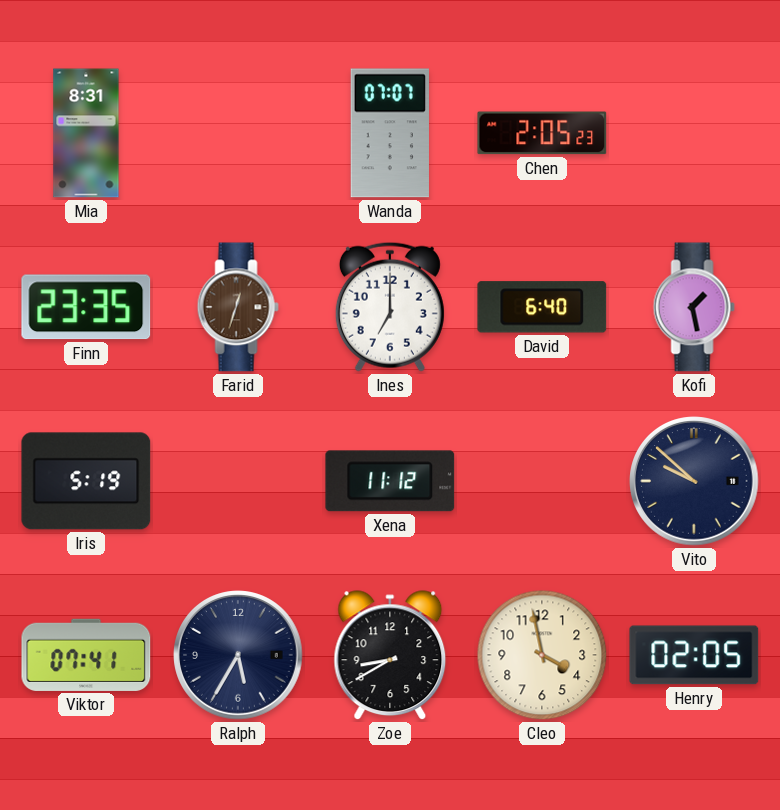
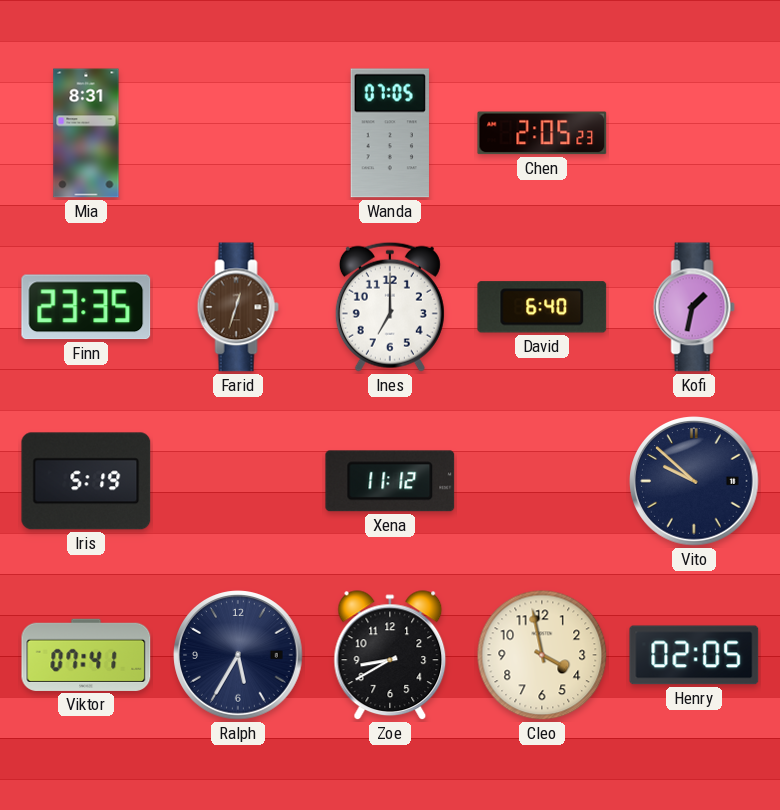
Wanda: 07:07 -> 07:05
Kofi: 1:28 -> 1:32
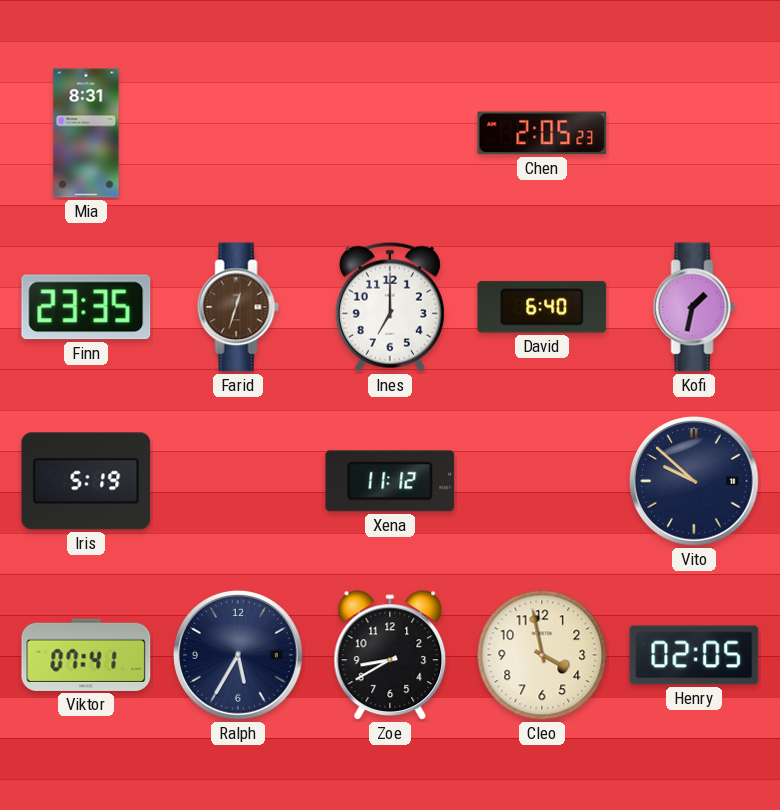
Wanda: 07:05 -> none
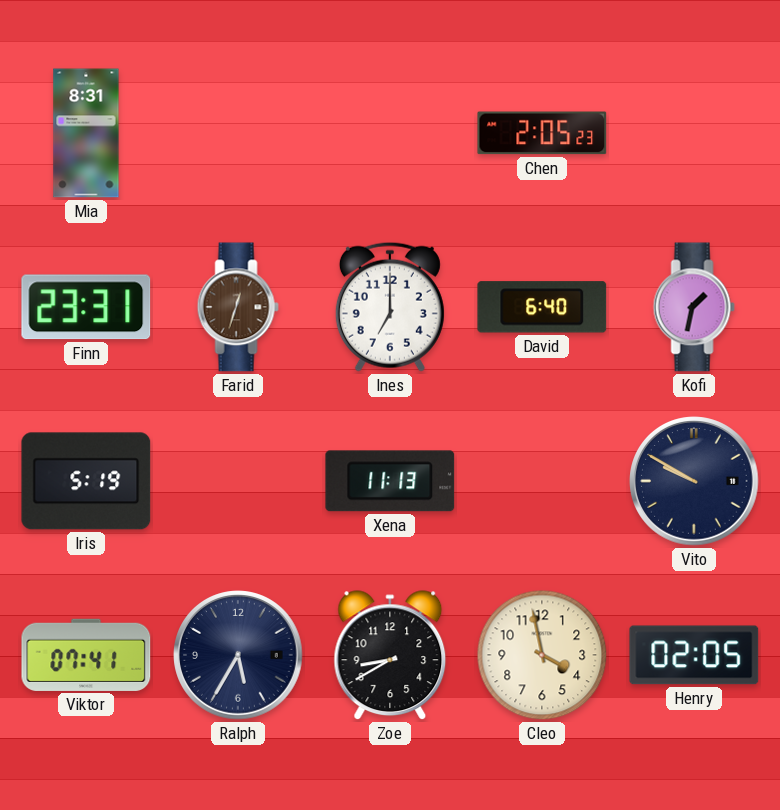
Finn: 23:35 -> 23:31
Xena: 11:12 -> 11:13
Vito: 9:52 -> 9:50
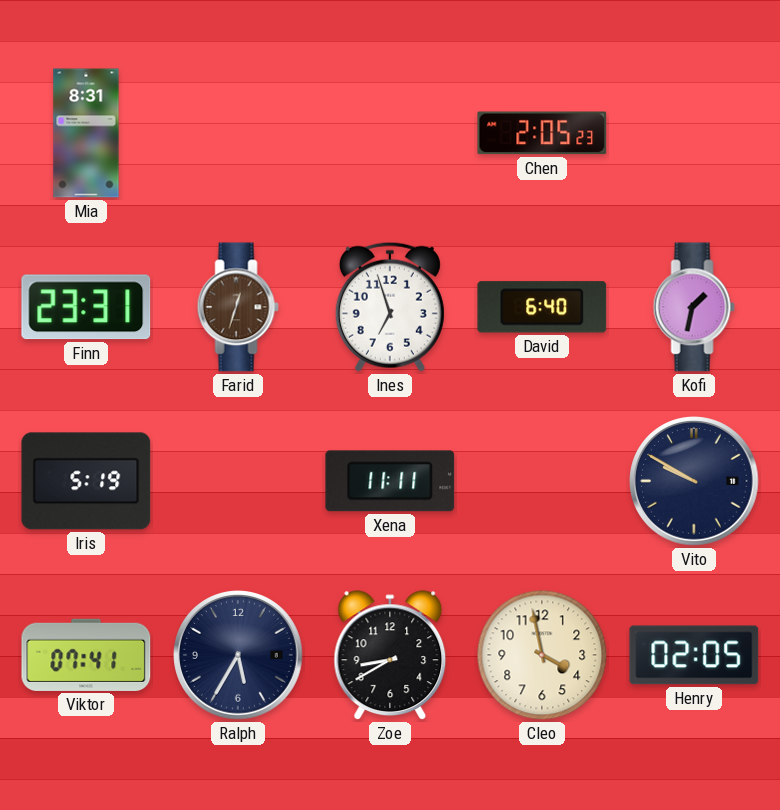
Ines: 7:00 -> 6:57
Xena: 11:13 -> 11:11
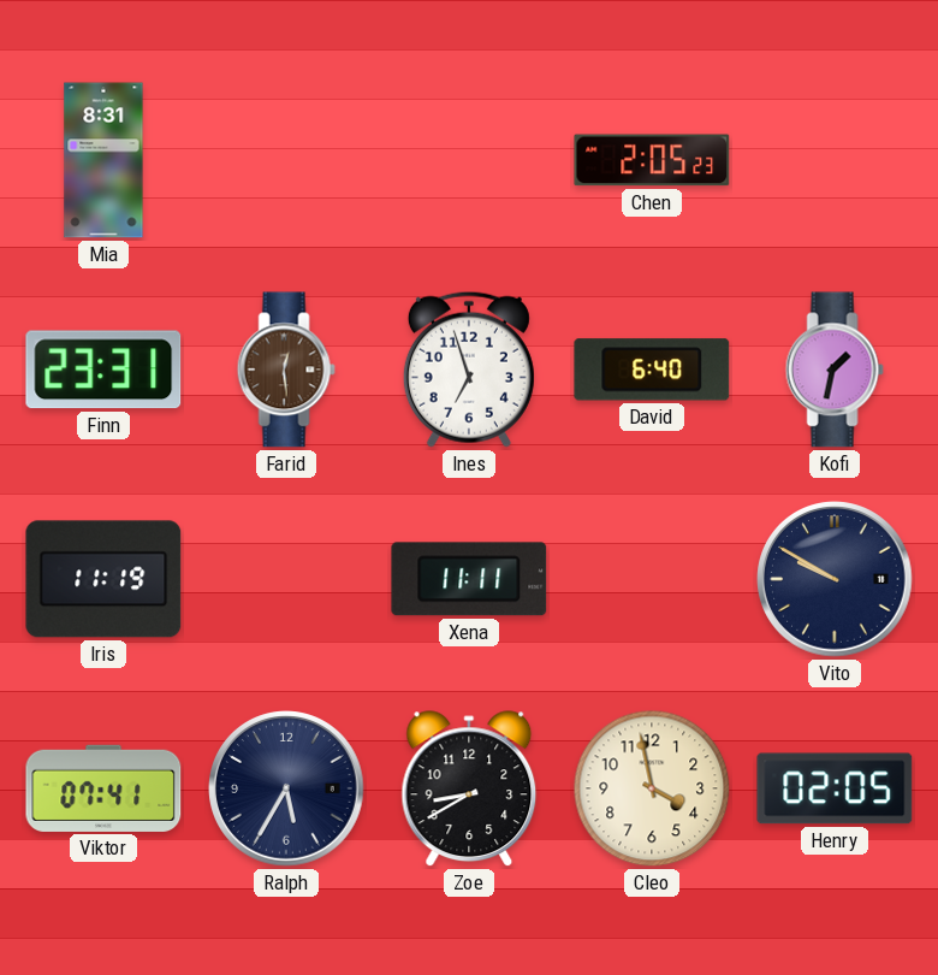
Farid: 12:33 -> 12:29
Iris: 5:19 -> 11:19
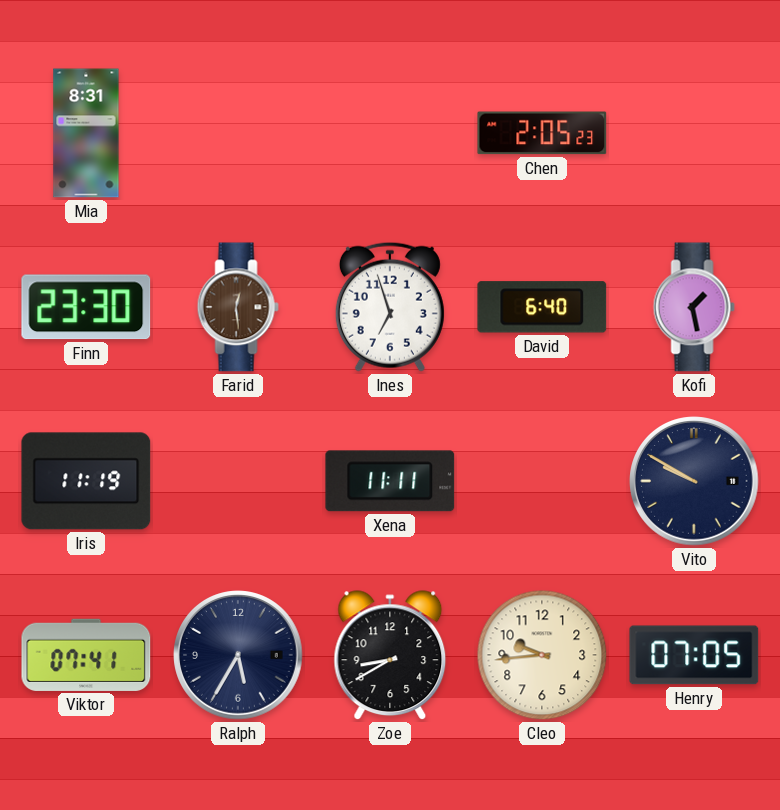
Finn: 23:31 -> 23:30
Kofi: 1:32 -> 1:28
Cleo: 3:58 -> 9:44
Henry: 02:05 -> 07:05
